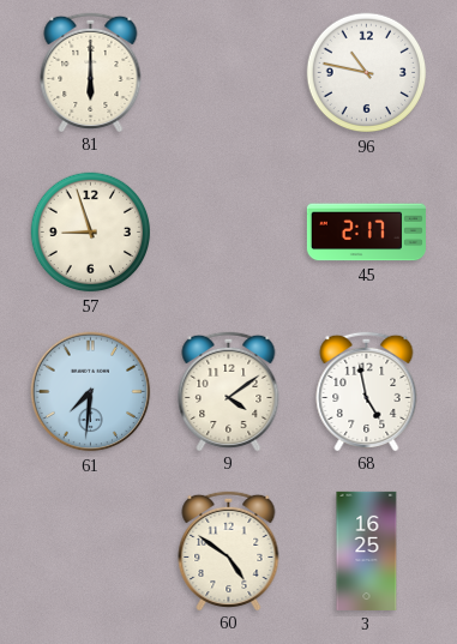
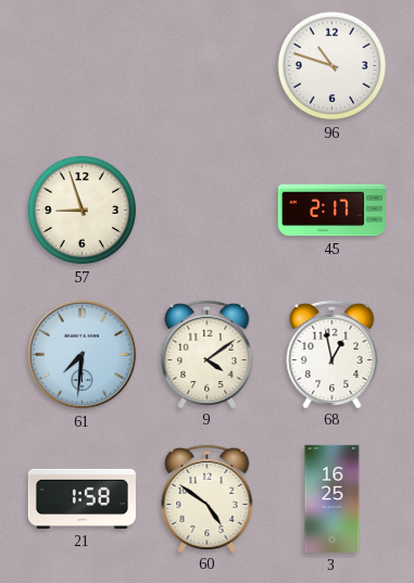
81: 6:00 -> none
96: 10:47 -> 10:48
68: 4:58 -> 12:58
21: none -> 1:58
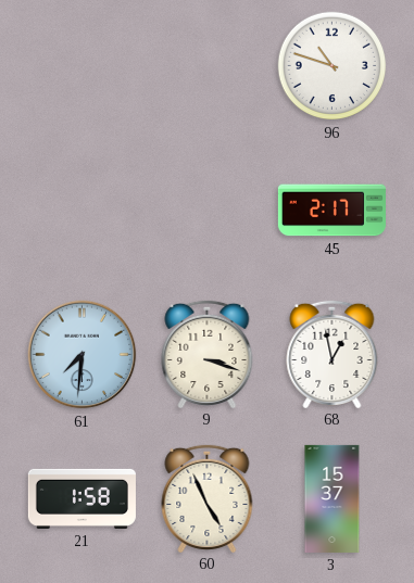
57: 8:57 -> none
9: 4:09 -> 3:18
60: 4:51 -> 4:56
3: 16:25 -> 15:37
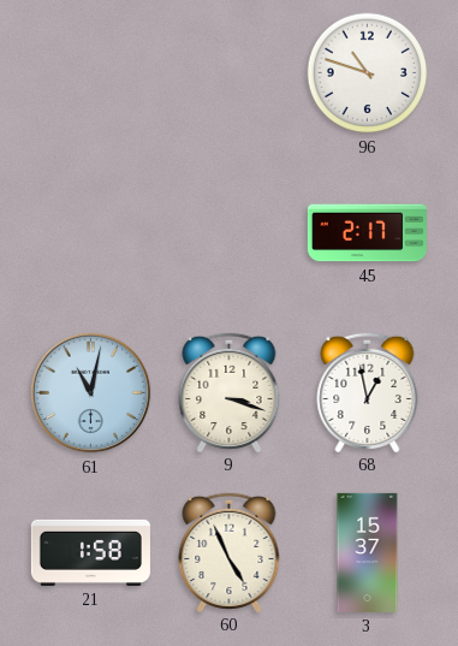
61: 7:31 -> 11:02
